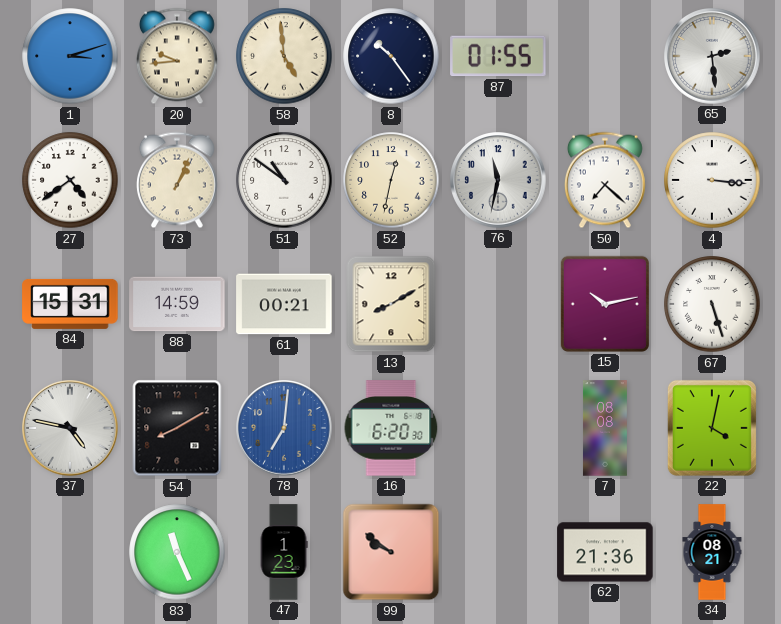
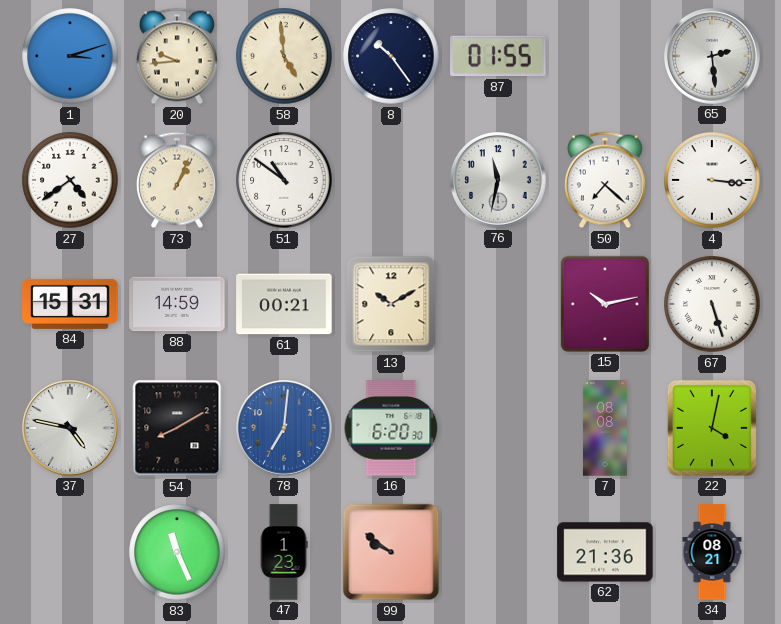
52: 12:32 -> none
13: 8:10 -> 10:10
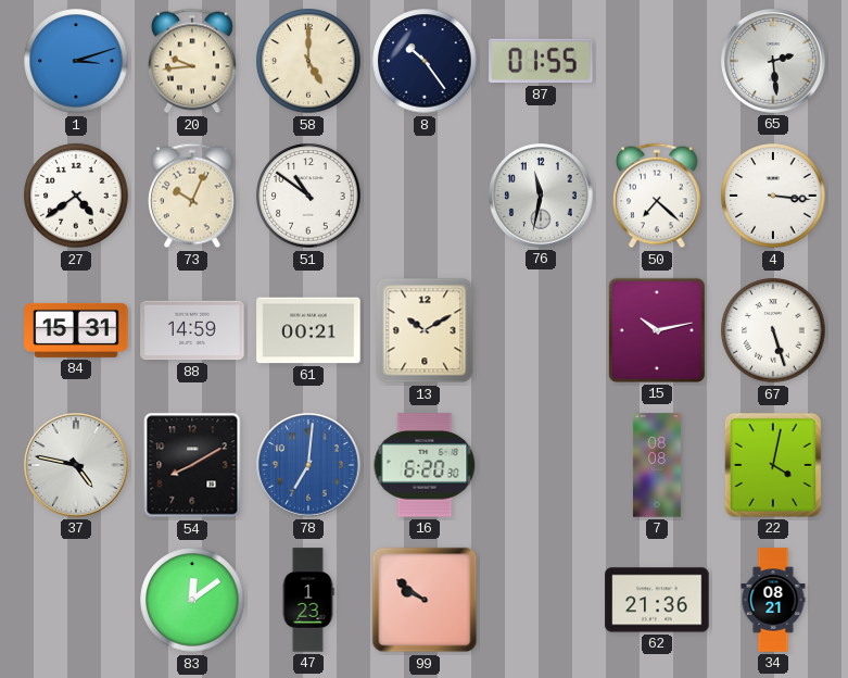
58: 4:59 -> 5:00
73: 1:04 -> 10:04
83: 11:26 -> 12:09
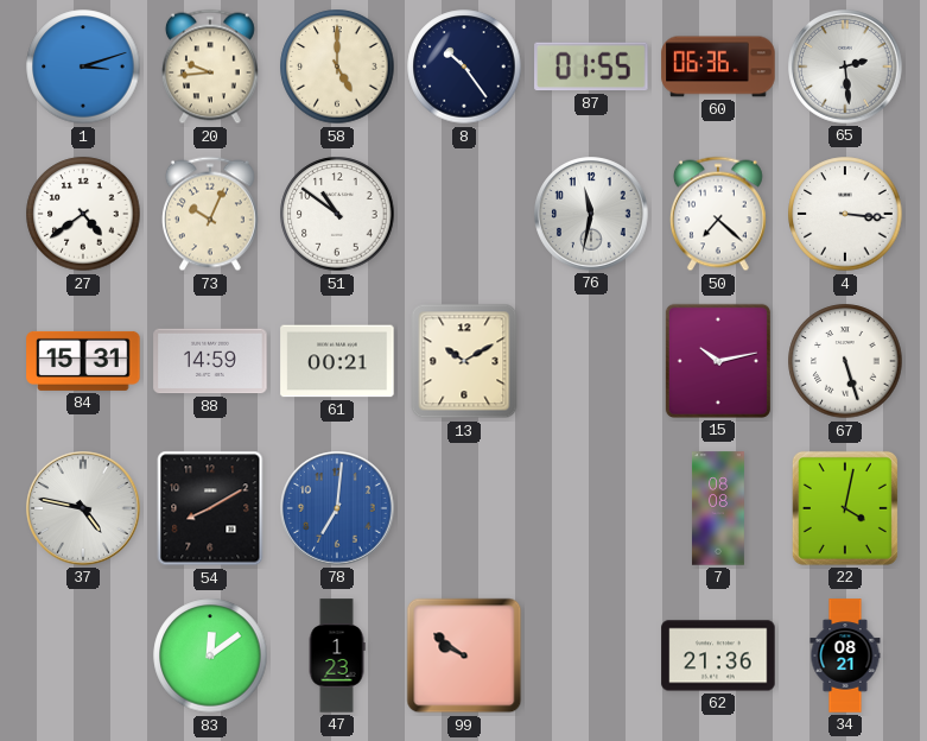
60: none -> 06:36
16: 6:20 -> none
